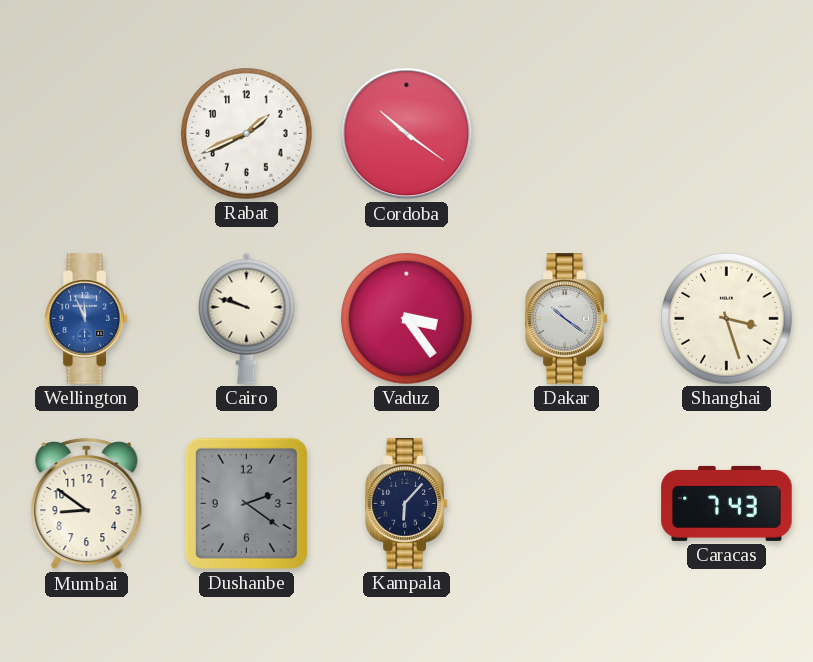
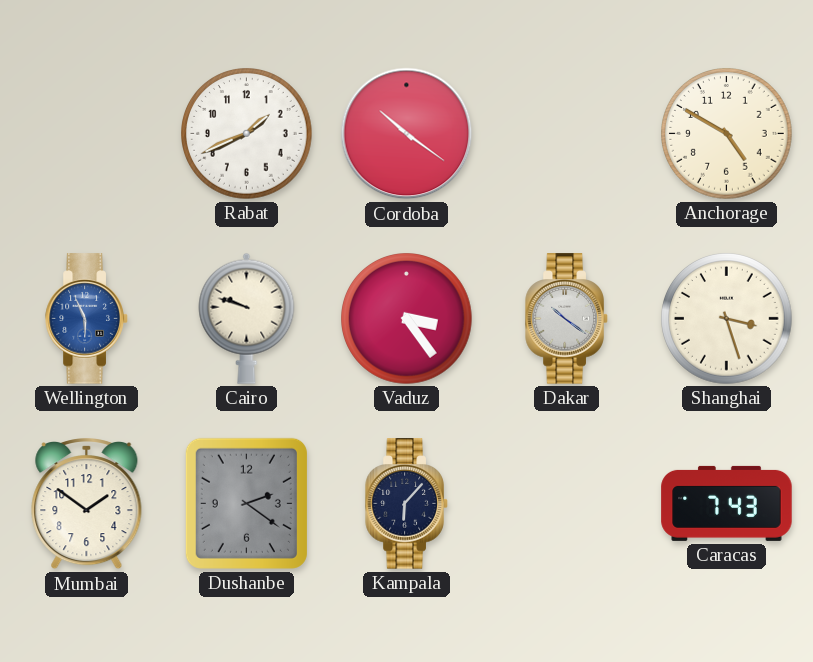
Anchorage: none -> 4:50
Wellington: 11:56 -> 5:56
Mumbai: 8:51 -> 1:51
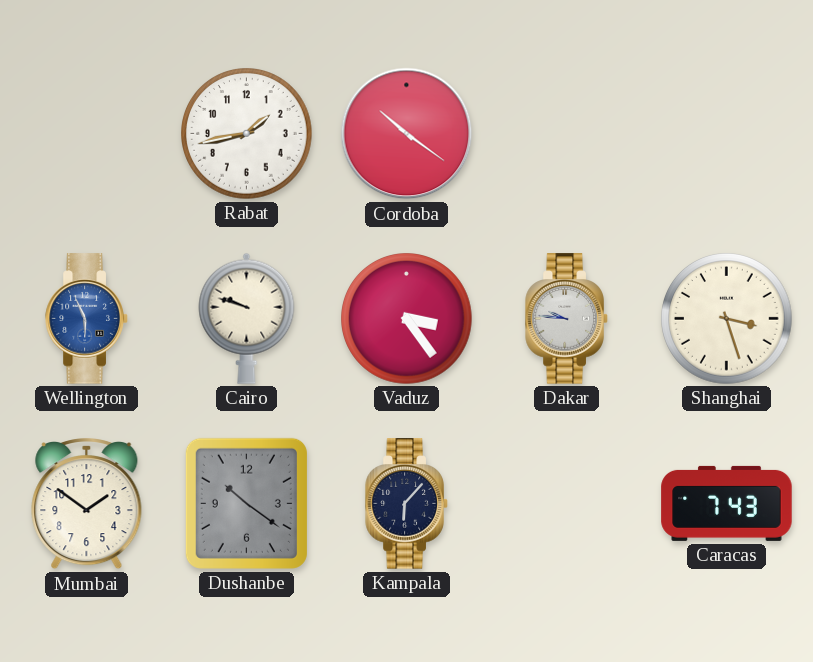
Rabat: 1:41 -> 1:43
Anchorage: 4:50 -> none
Dakar: 10:21 -> 9:46
Dushanbe: 2:21 -> 10:21
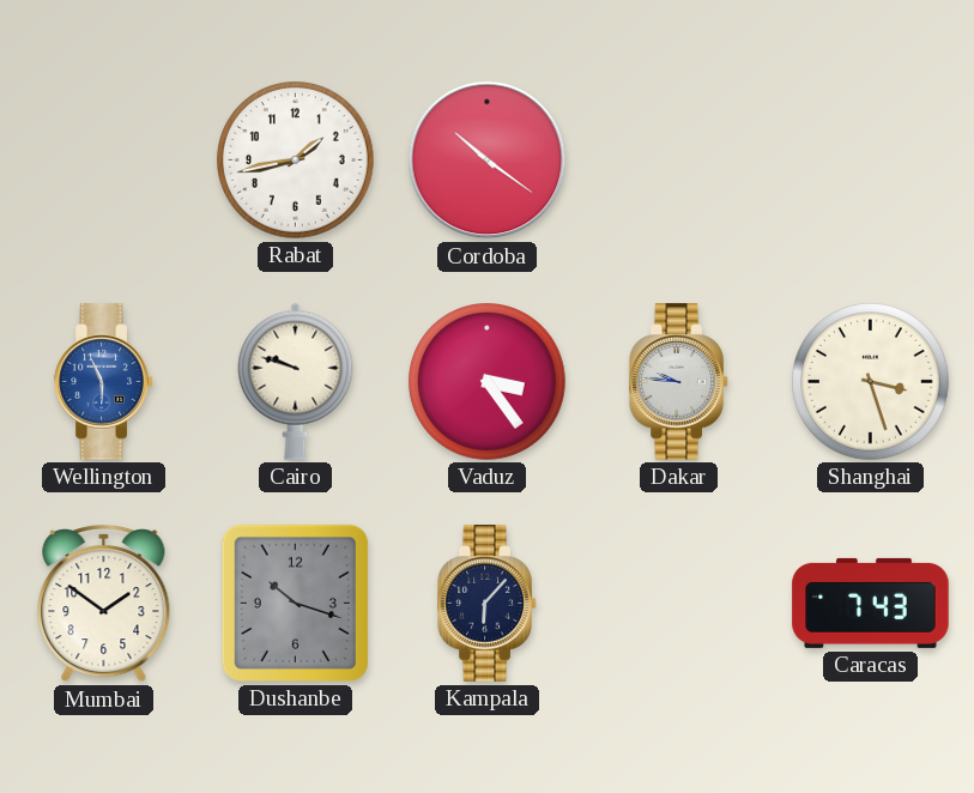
Dushanbe: 10:21 -> 10:18
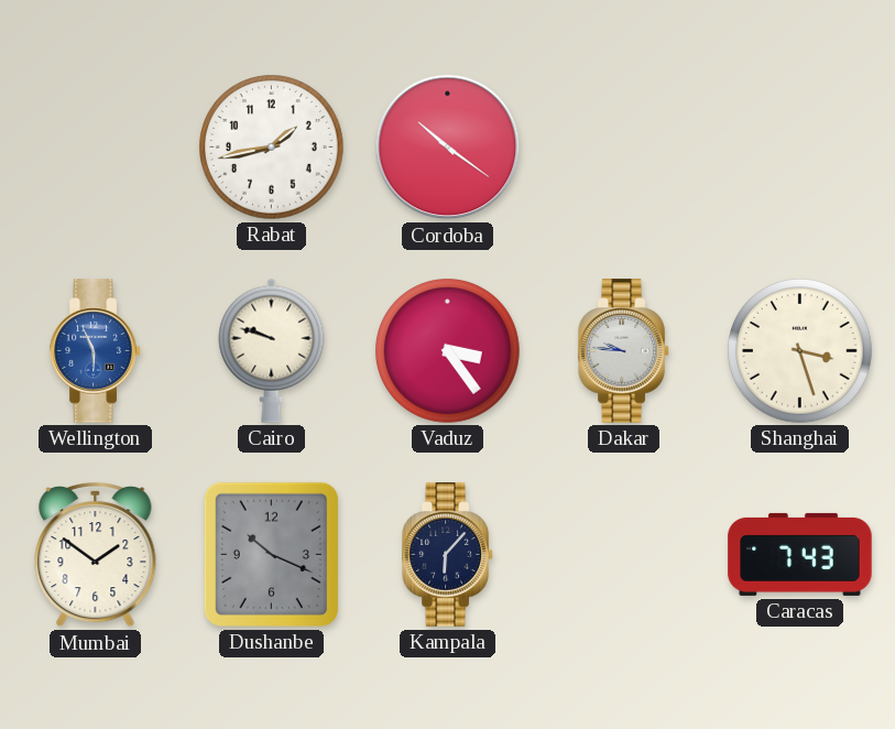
Dushanbe: 10:18 -> 10:19
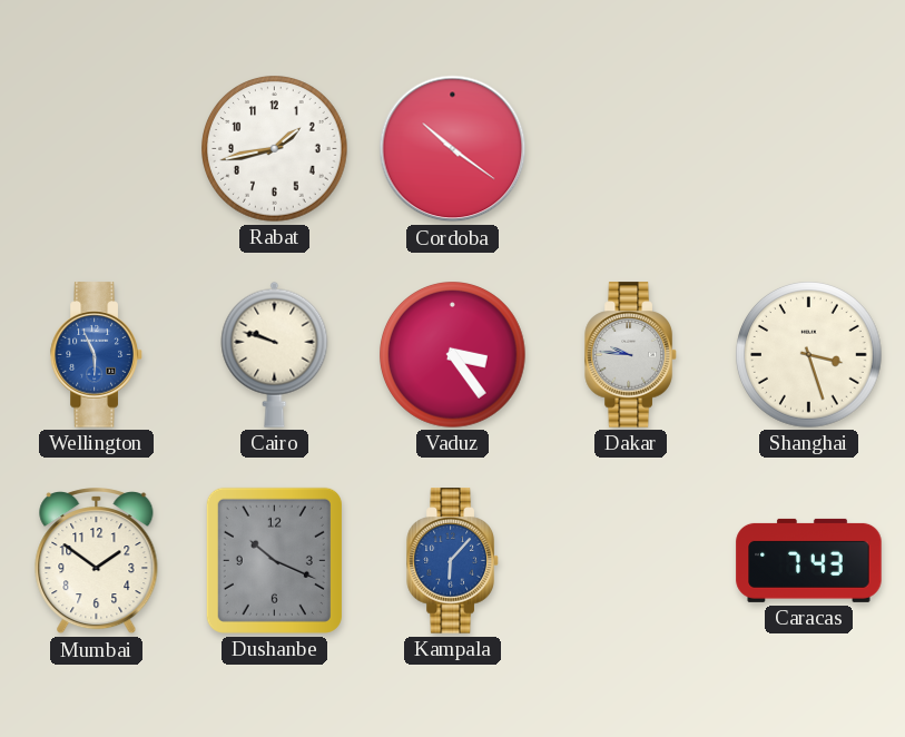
Kampala dial: navy -> blue
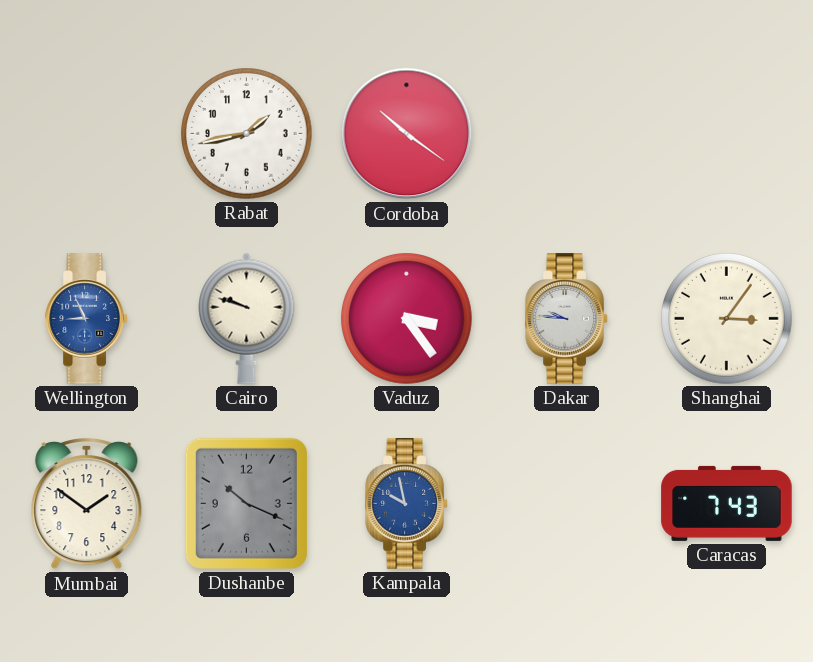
Wellington: 5:56 -> 8:56
Shanghai: 3:27 -> 3:06
Kampala: 6:07 -> 9:58
